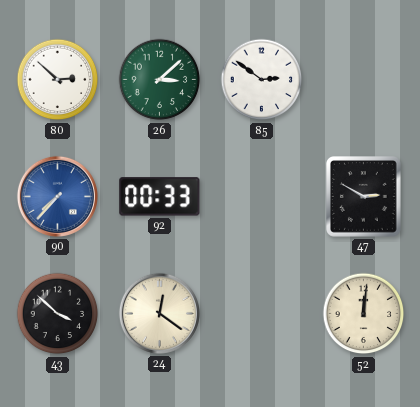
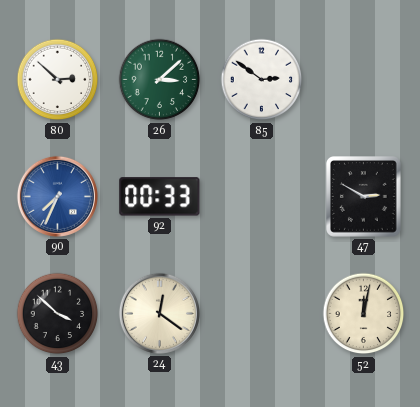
90: 7:37 -> 7:34
52: 12:01 -> 12:02
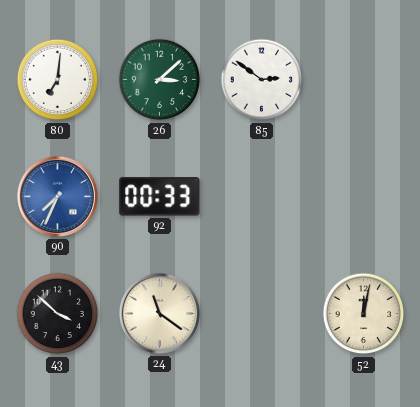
80: 2:52 -> 7:01
47: 2:50 -> none
24: 12:21 -> 11:21
